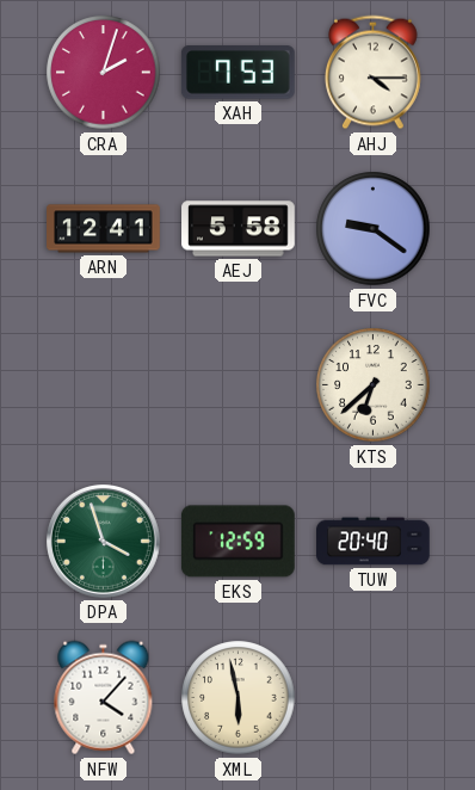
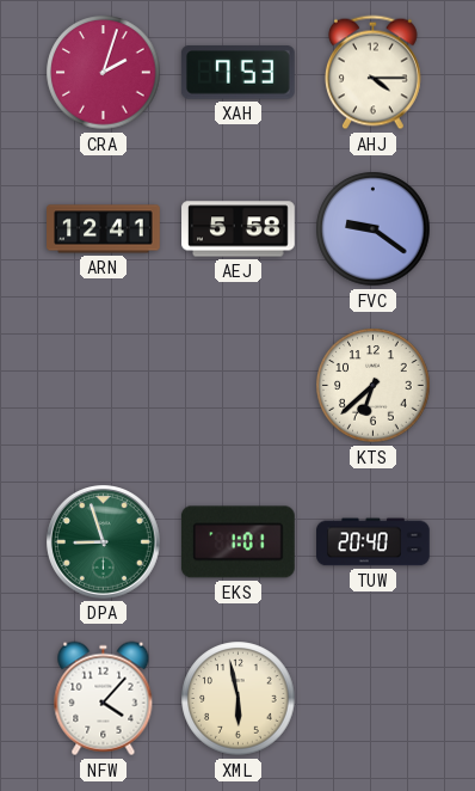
DPA: 3:57 -> 8:57
EKS: 12:59 -> 1:01
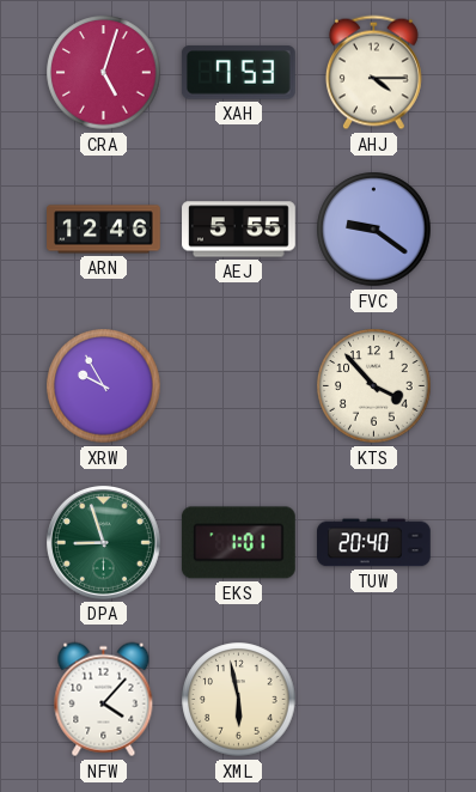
CRA: 2:03 -> 5:03
ARN: 12:41 -> 12:46
AEJ: 5:58 -> 5:55
XRW: none -> 9:55
KTS: 6:38 -> 3:53
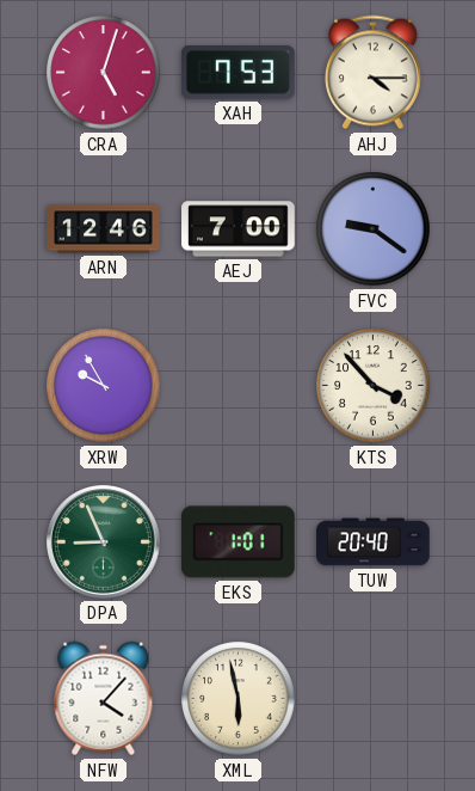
AEJ: 5:55 -> 7:00
DPA: 8:57 -> 8:56
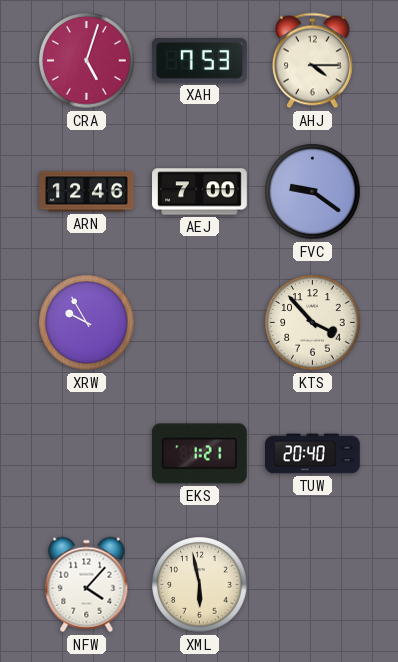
DPA: 8:56 -> none
EKS: 1:01 -> 1:21
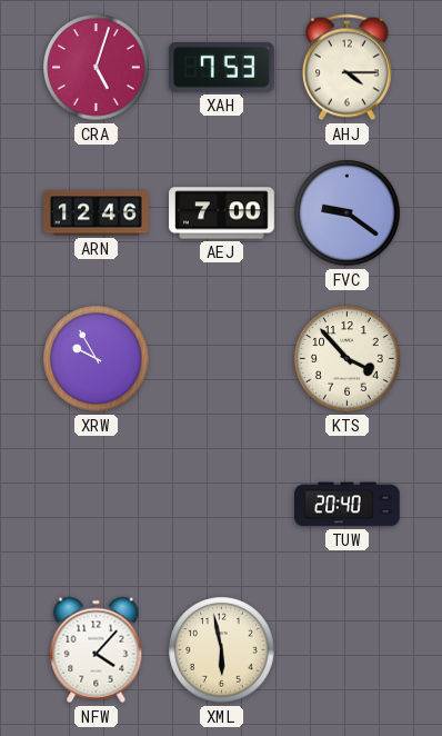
EKS: 1:21 -> none
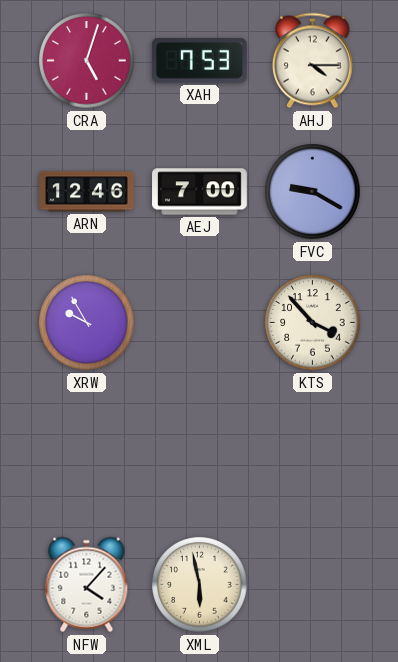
FVC: 9:21 -> 9:20
TUW: 20:40 -> none
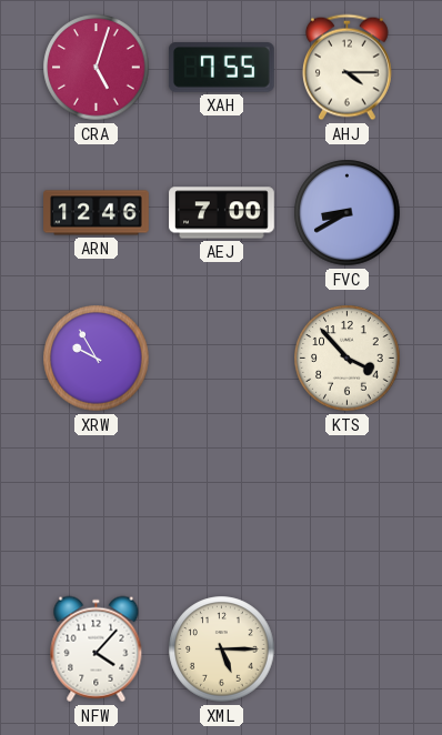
XAH: 7:53 -> 7:55
FVC: 9:20 -> 8:40
XML: 5:58 -> 5:15
